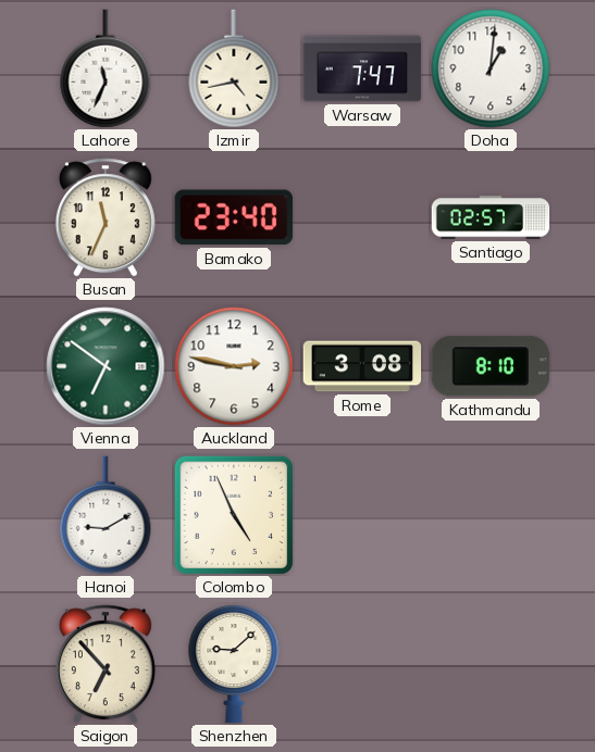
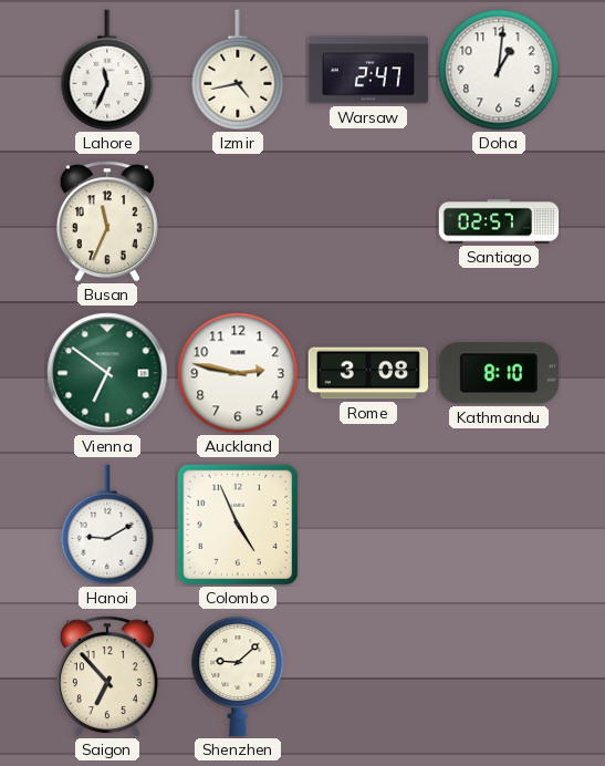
Warsaw: 7:47 -> 2:47
Bamako: 23:40 -> none
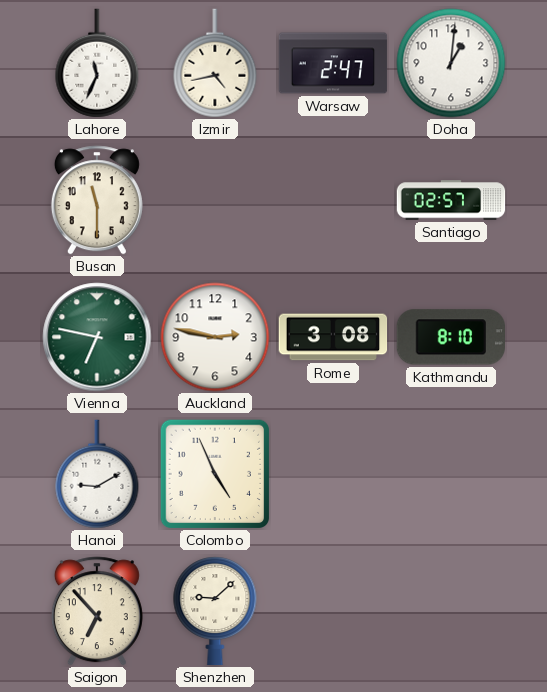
Busan: 11:34 -> 11:30
Vienna: 6:51 -> 6:47
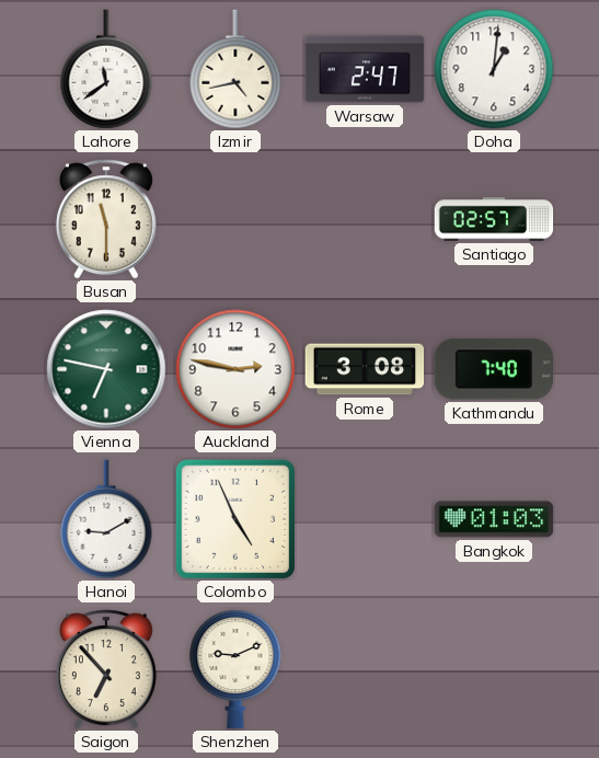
Lahore: 11:34 -> 11:39
Kathmandu: 8:10 -> 7:40
Bangkok: none -> 01:03
Shenzhen: 9:08 -> 9:11
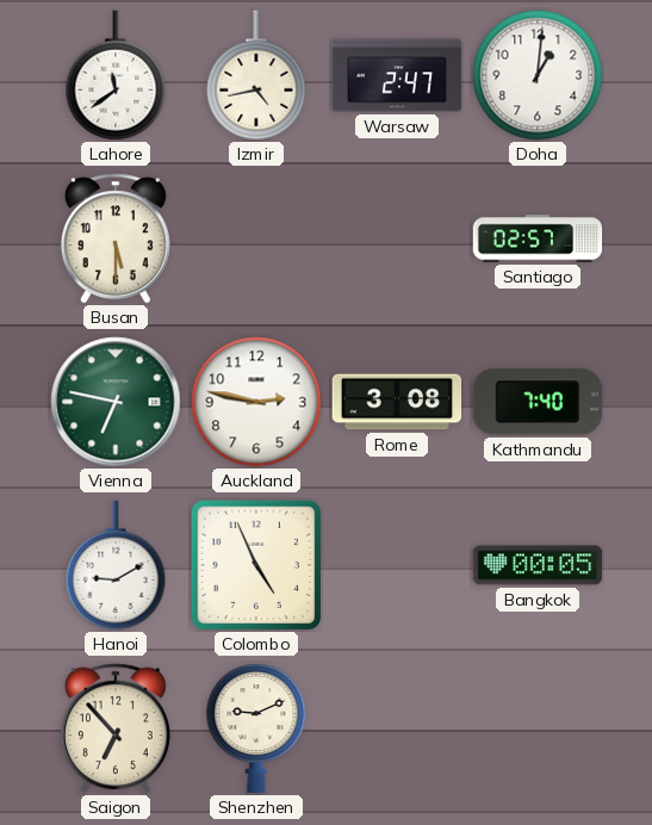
Busan: 11:30 -> 5:30
Bangkok: 01:03 -> 00:05
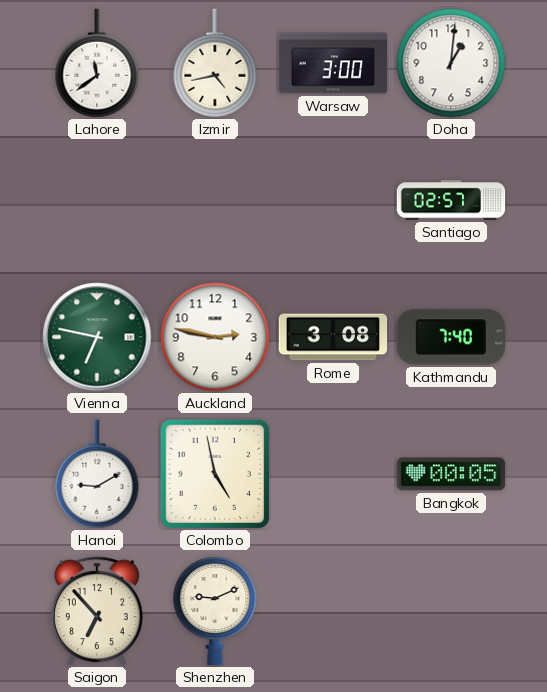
Warsaw: 2:47 -> 3:00
Busan: 5:30 -> none
Colombo: 4:56 -> 4:58
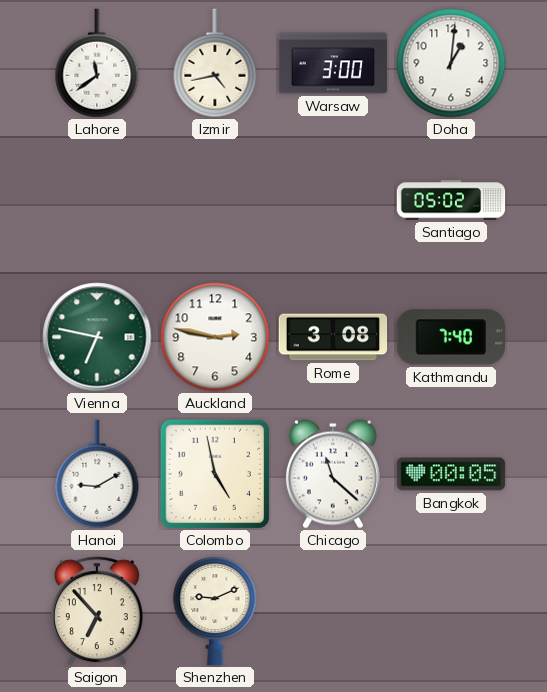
Santiago: 02:57 -> 05:02
Chicago: none -> 11:22
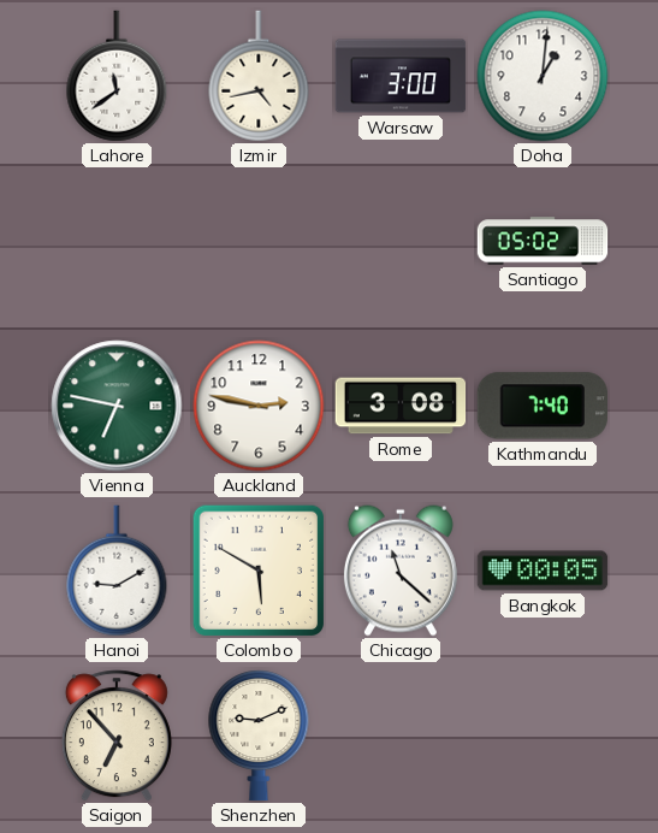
Colombo: 4:58 -> 5:50
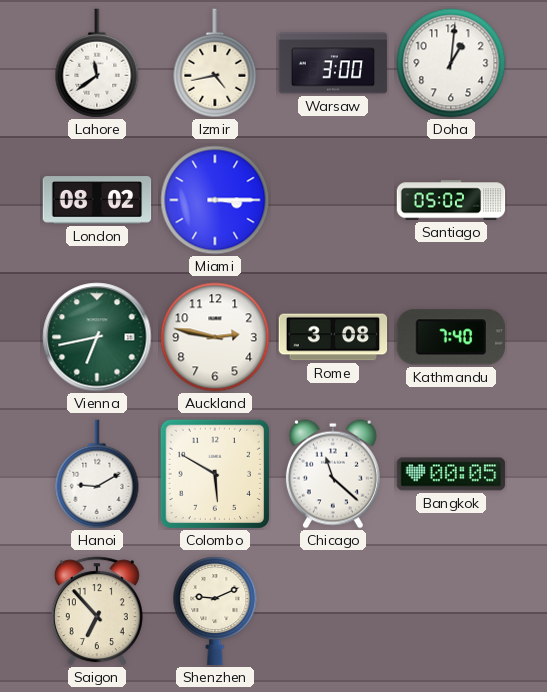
London: none -> 08:02
Miami: none -> 3:15
Vienna: 6:47 -> 6:43
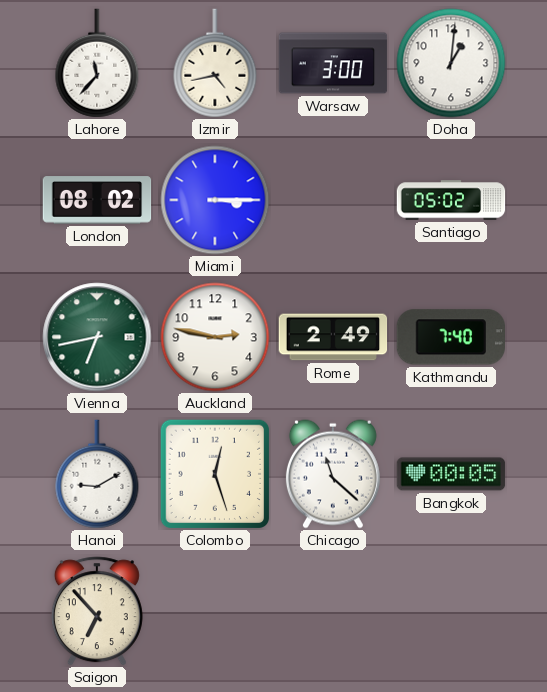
Lahore: 11:39 -> 11:37
Rome: 3:08 -> 2:49
Colombo: 5:50 -> 12:27
Shenzhen: 9:11 -> none
